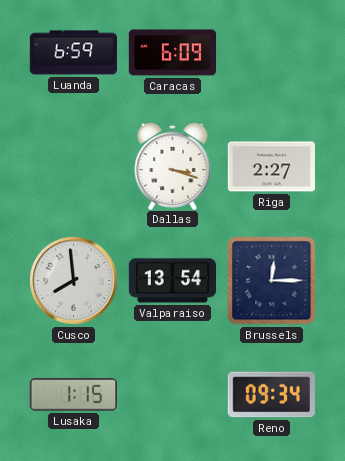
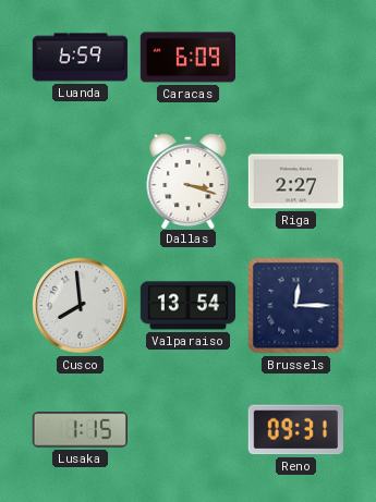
Reno: 09:34 -> 09:31
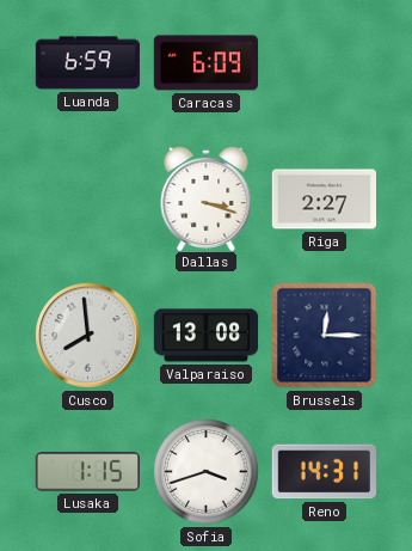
Valparaiso: 13:54 -> 13:08
Sofia: none -> 3:42
Reno: 09:31 -> 14:31
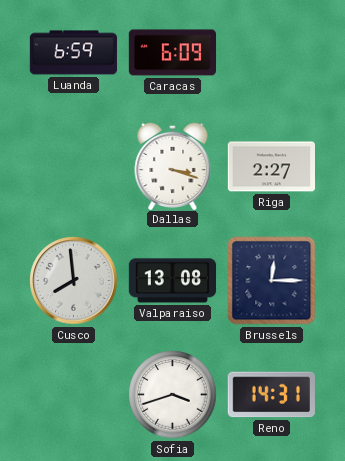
Lusaka: 1:15 -> none
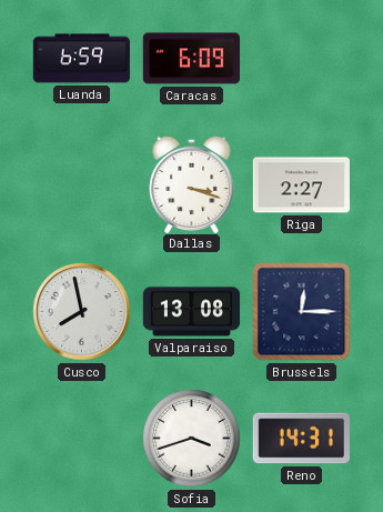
Cusco: 7:59 -> 7:58
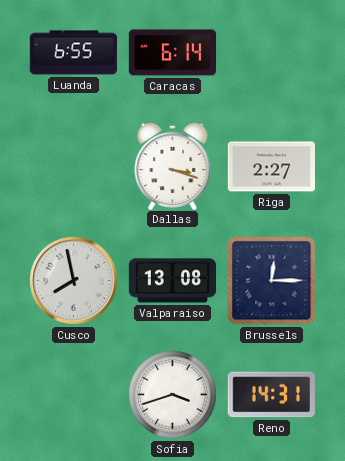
Luanda: 6:59 -> 6:55
Caracas: 6:09 -> 6:14
